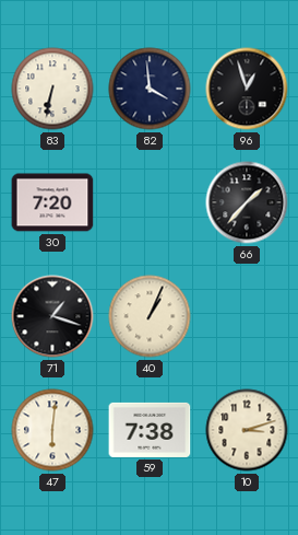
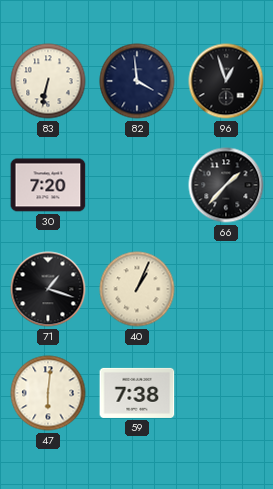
10: 3:12 -> none
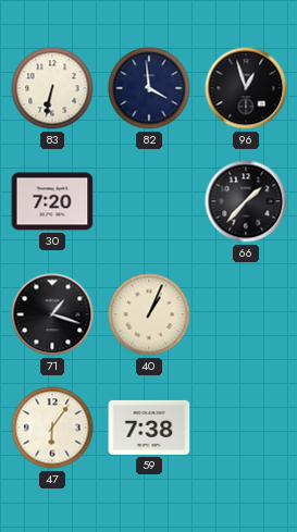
47: 6:01 -> 6:06
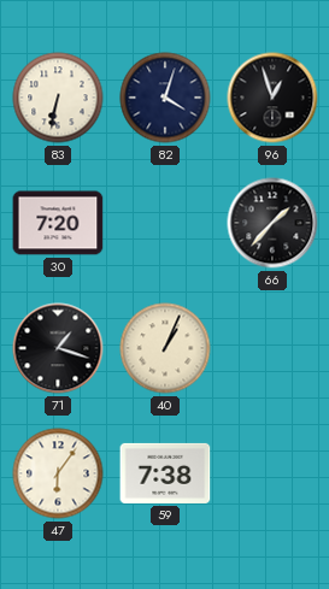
82: 3:59 -> 4:03
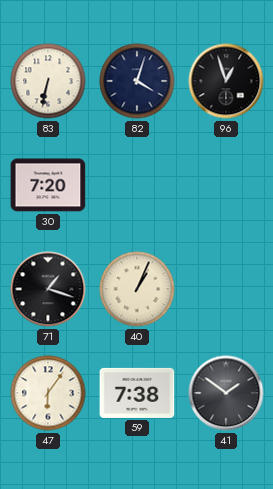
66: 1:37 -> none
41: none -> 1:51
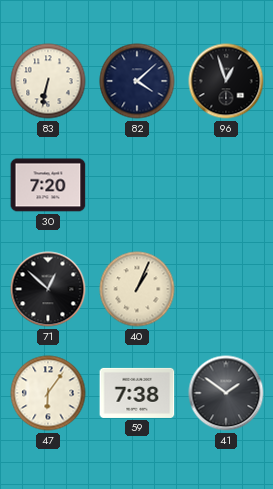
82: 4:03 -> 4:08
71: 1:18 -> 12:52
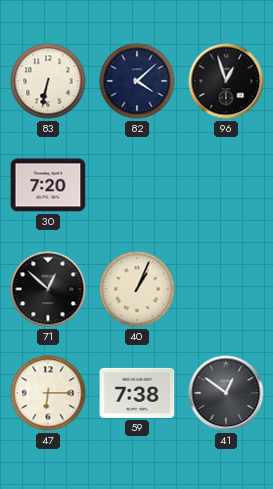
47: 6:06 -> 6:15
41: 1:51 -> 12:51
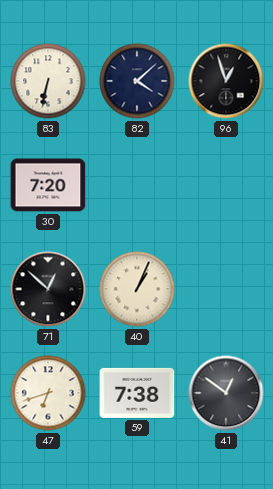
47: 6:15 -> 6:42
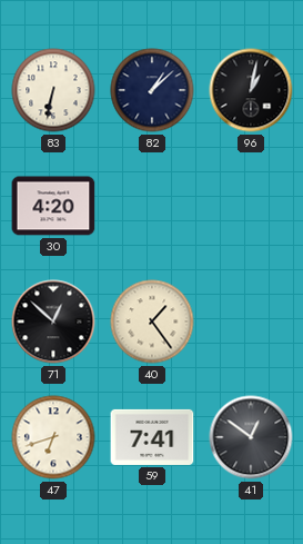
82: 4:08 -> 1:08
96: 12:57 -> 1:02
30: 7:20 -> 4:20
40: 1:04 -> 1:24
59: 7:38 -> 7:41
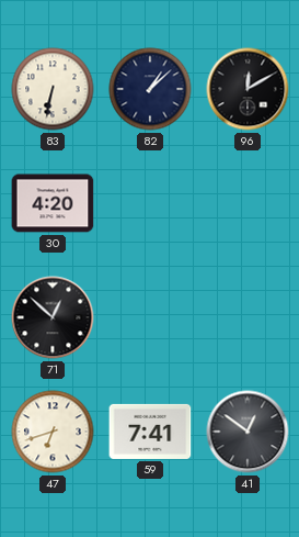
96: 1:02 -> 12:10
40: 1:24 -> none
